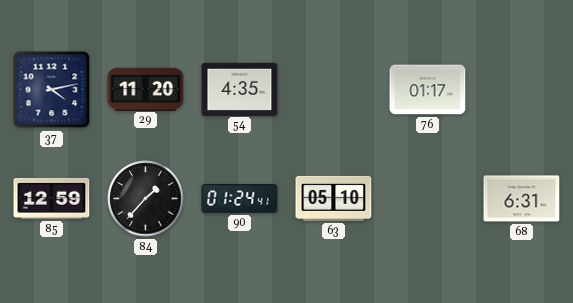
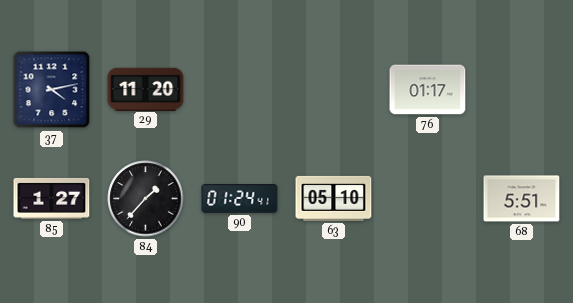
54: 4:35 -> none
85: 12:59 -> 1:27
68: 6:31 -> 5:51
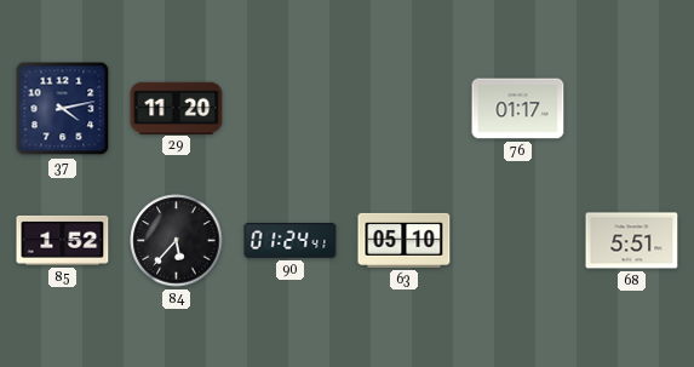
85: 1:27 -> 1:52
84: 1:37 -> 5:37
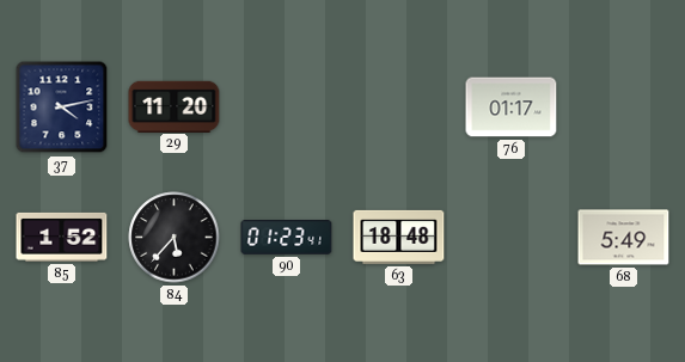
90: 01:24 -> 01:23
63: 05:10 -> 18:48
68: 5:51 -> 5:49
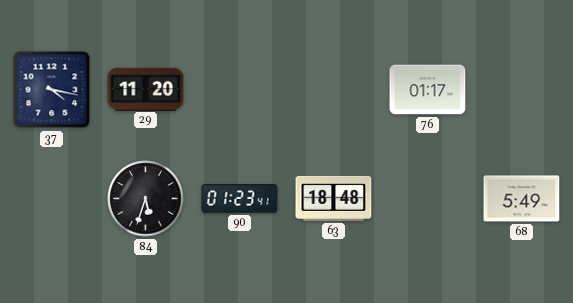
37: 4:13 -> 4:17
85: 1:52 -> none
84: 5:37 -> 5:33
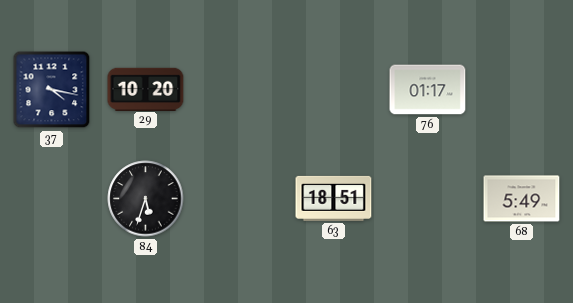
29: 11:20 -> 10:20
90: 01:23 -> none
63: 18:48 -> 18:51
